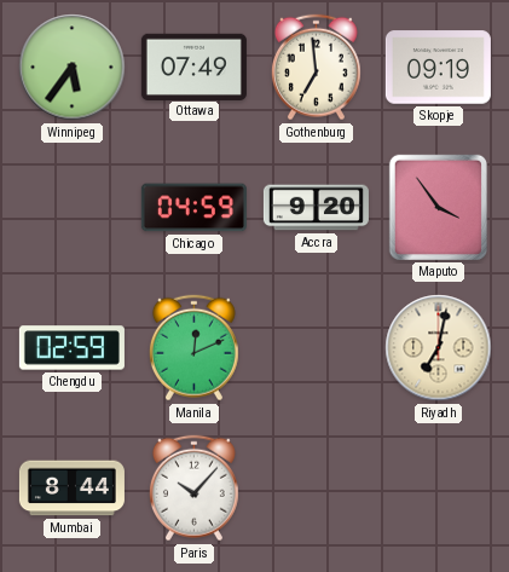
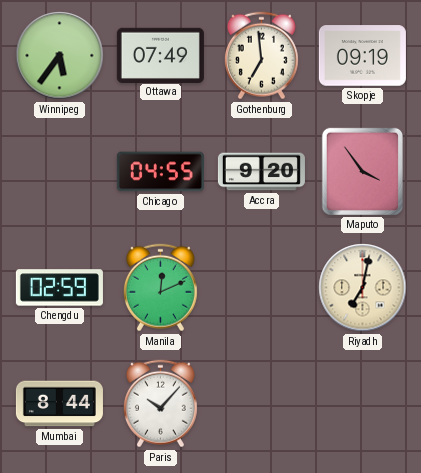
Chicago: 04:59 -> 04:55
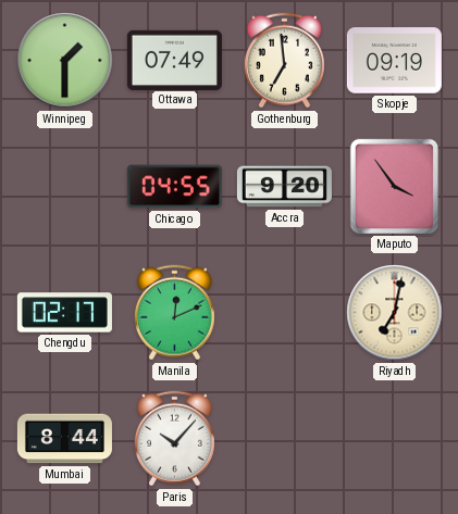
Winnipeg: 5:36 -> 1:30
Chengdu: 02:59 -> 02:17
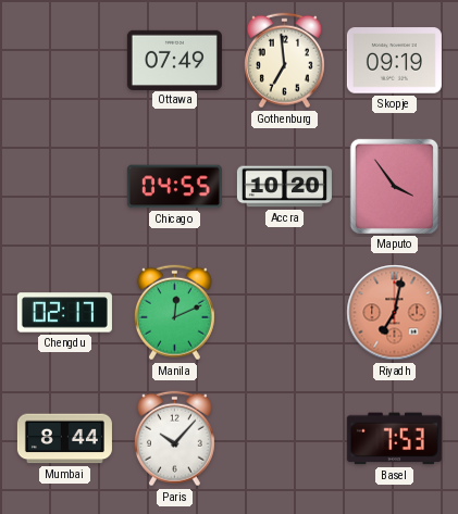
Winnipeg: 1:30 -> none
Accra: 9:20 -> 10:20
Riyadh dial: cream -> salmon
Basel: none -> 7:53
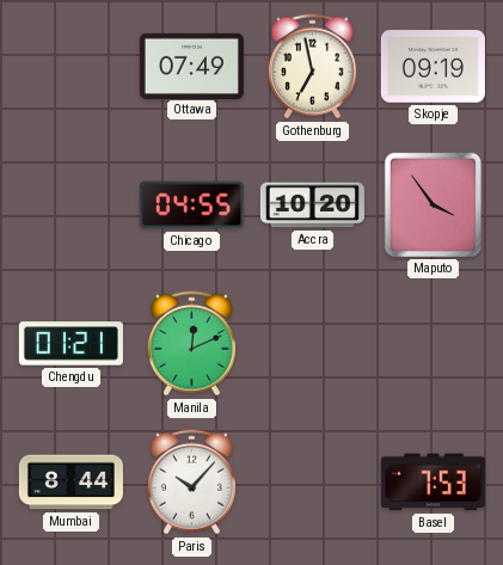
Gothenburg: 6:59 -> 6:58
Chengdu: 02:17 -> 01:21
Riyadh: 7:02 -> none
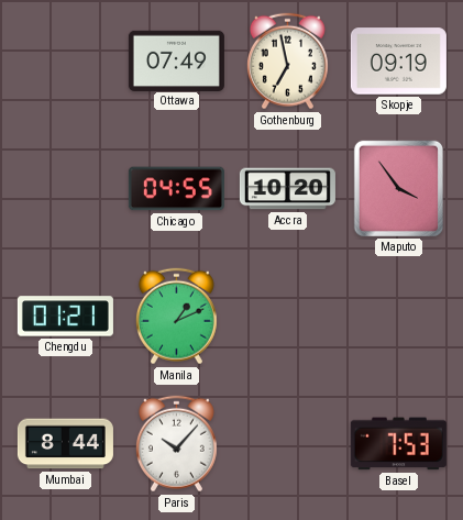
Manila: 12:11 -> 1:11
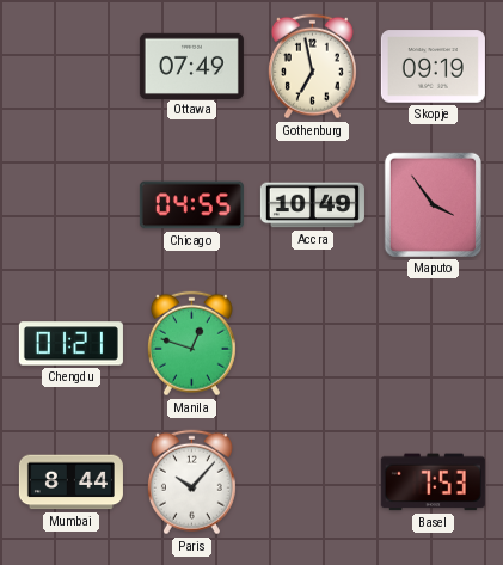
Accra: 10:20 -> 10:49
Manila: 1:11 -> 12:48
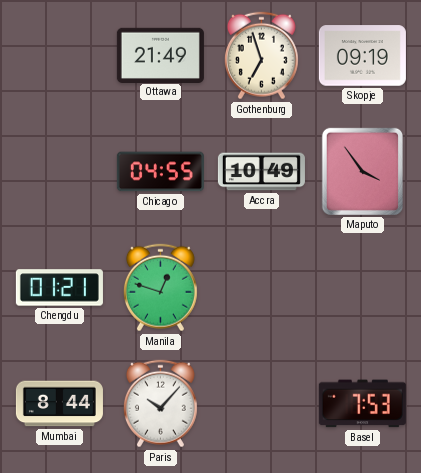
Ottawa: 07:49 -> 21:49
Gothenburg: 6:58 -> 6:57
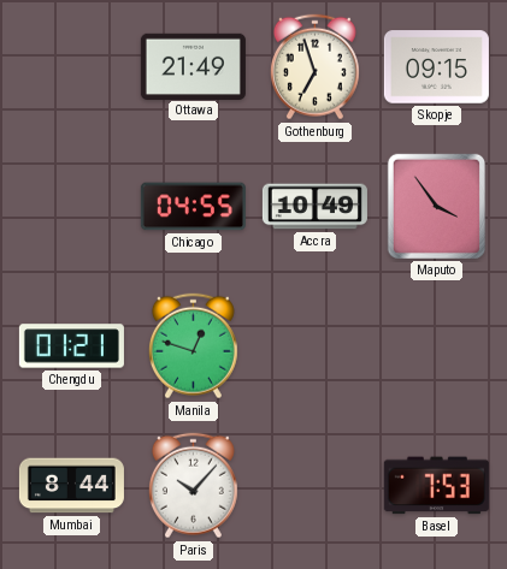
Skopje: 09:19 -> 09:15
